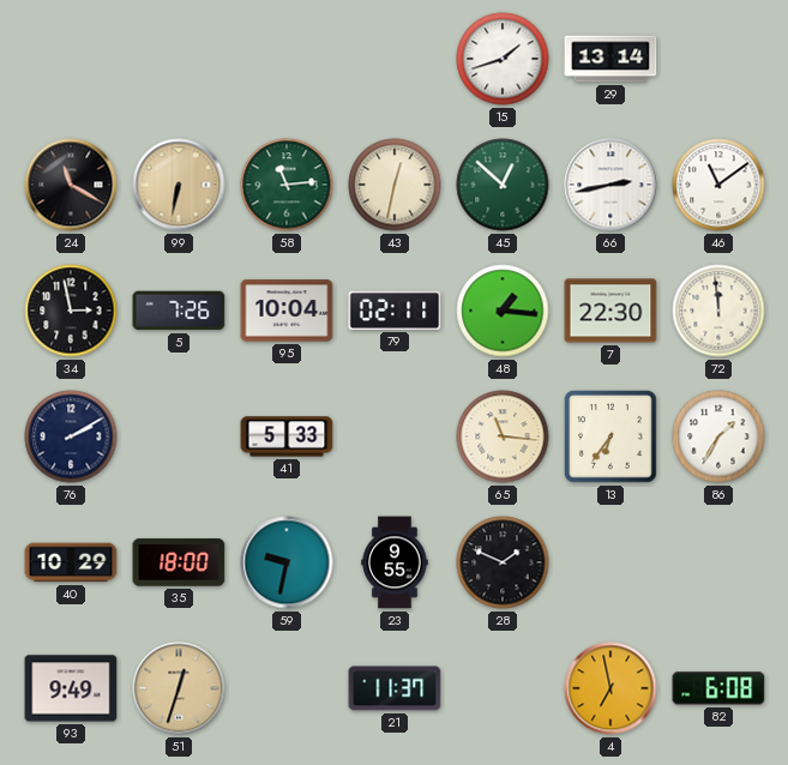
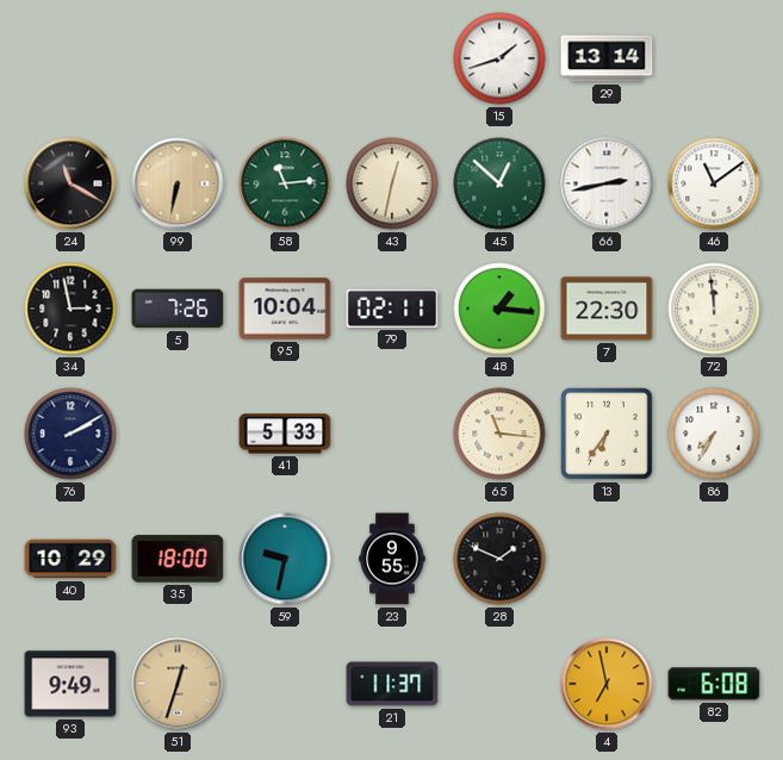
86: 1:35 -> 7:35
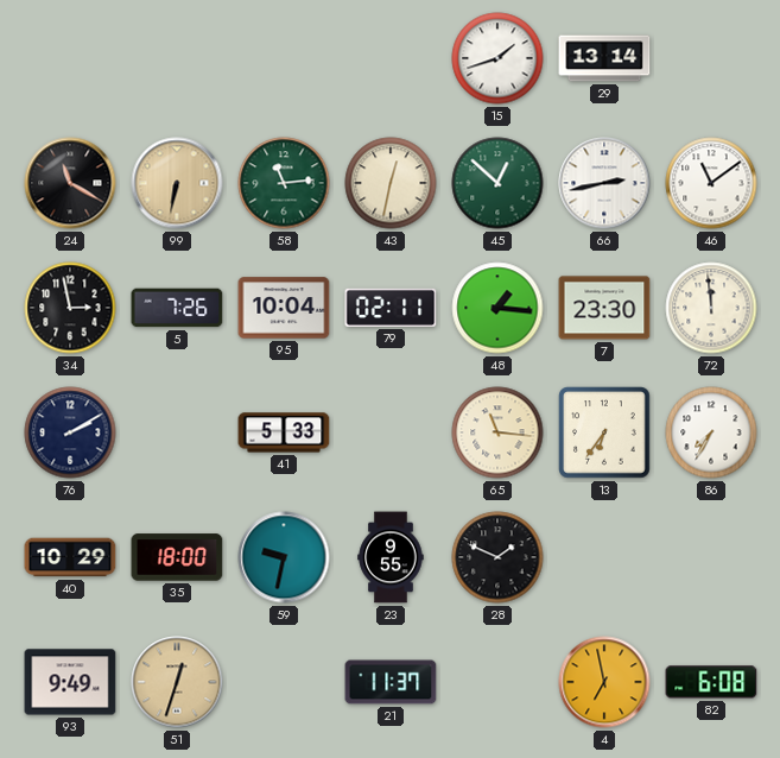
7: 22:30 -> 23:30
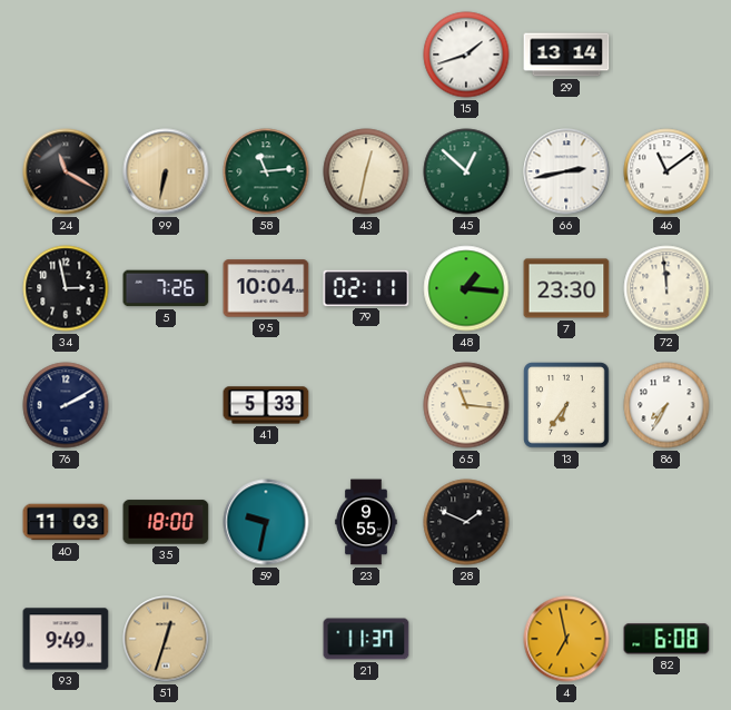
40: 10:29 -> 11:03
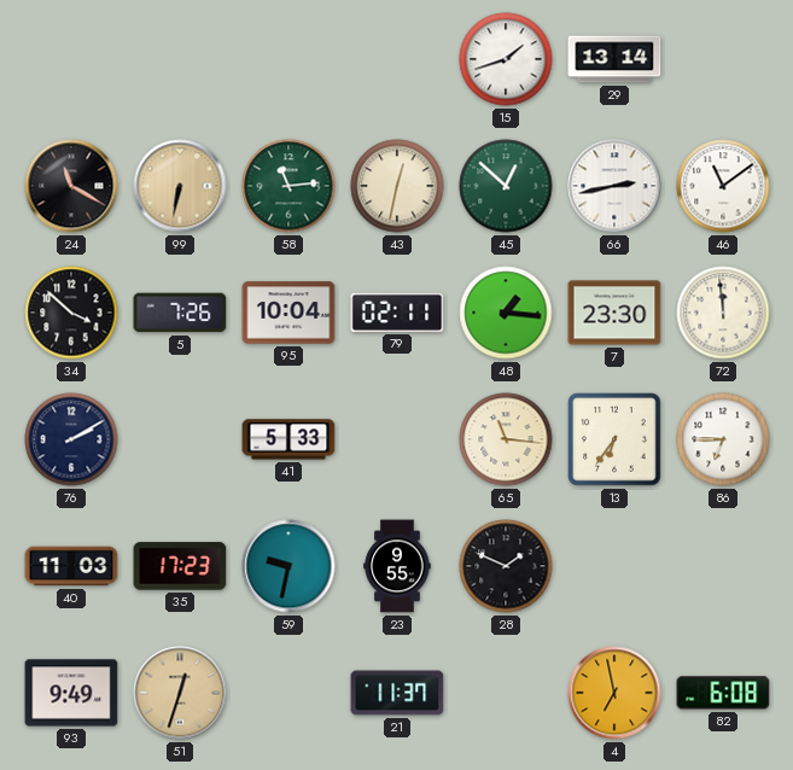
34: 2:58 -> 3:52
86: 7:35 -> 6:45
35: 18:00 -> 17:23
